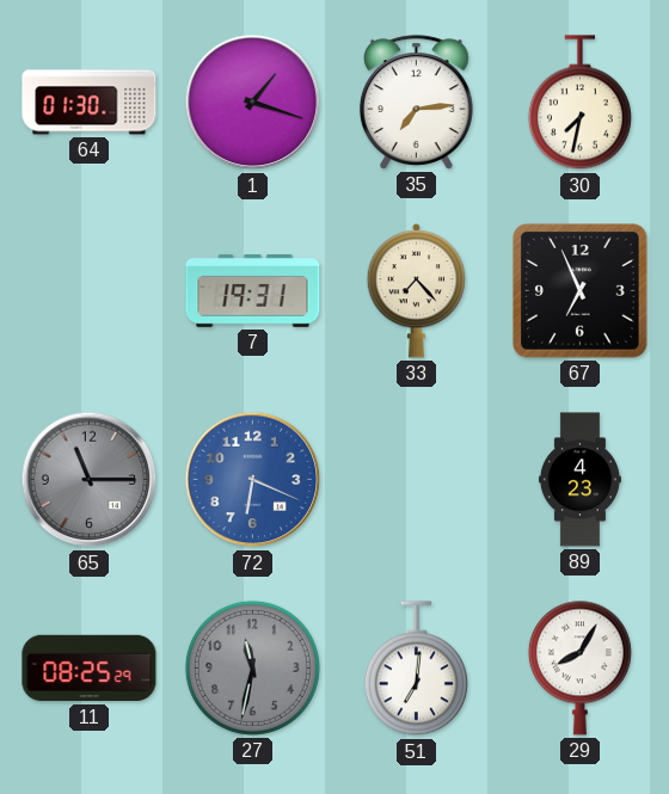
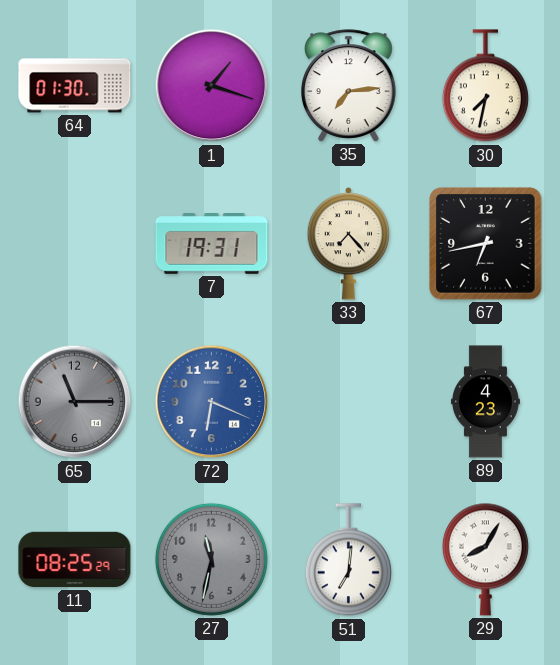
67: 6:56 -> 6:43
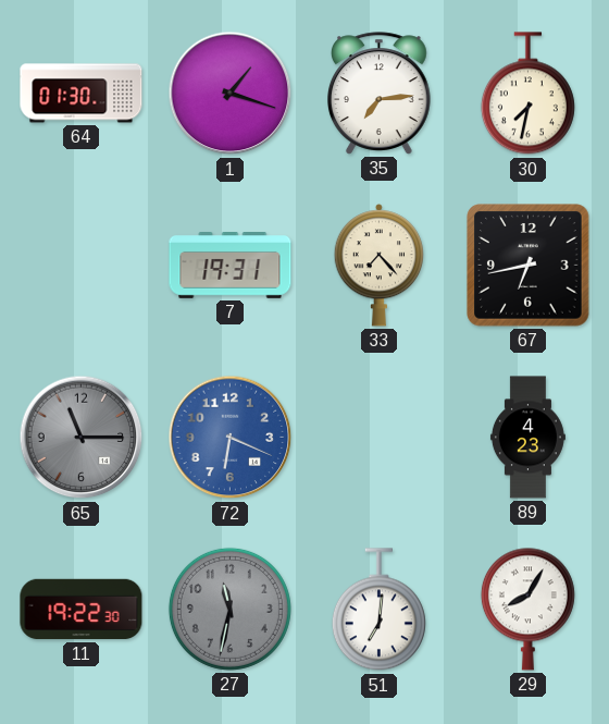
11: 08:25 -> 19:22
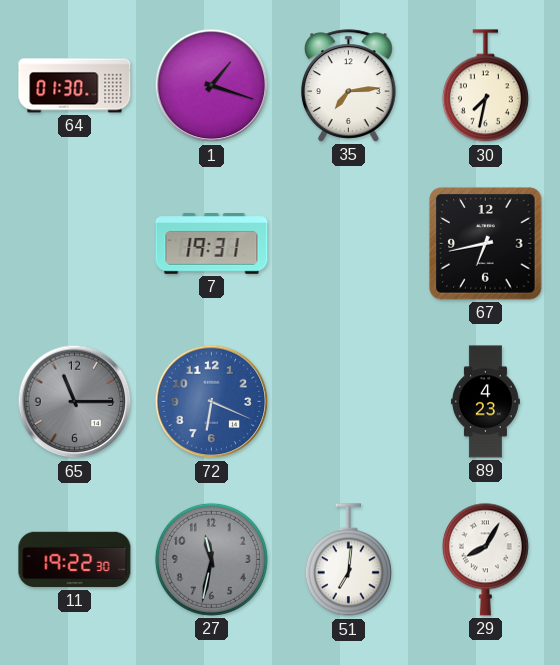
33: 7:23 -> none
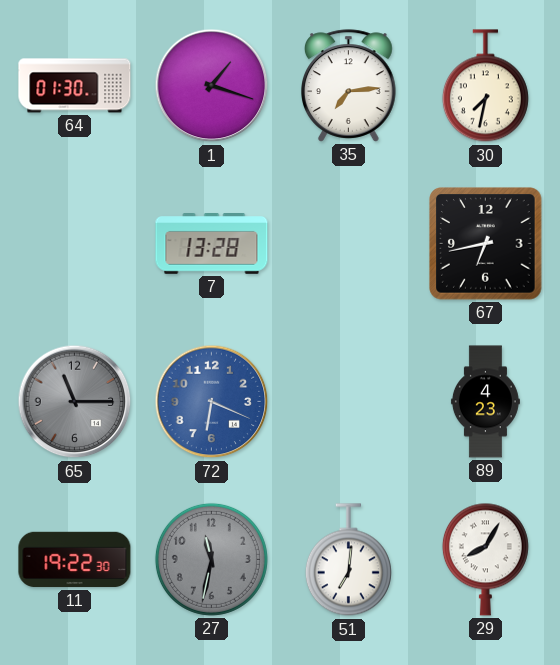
7: 19:31 -> 13:28
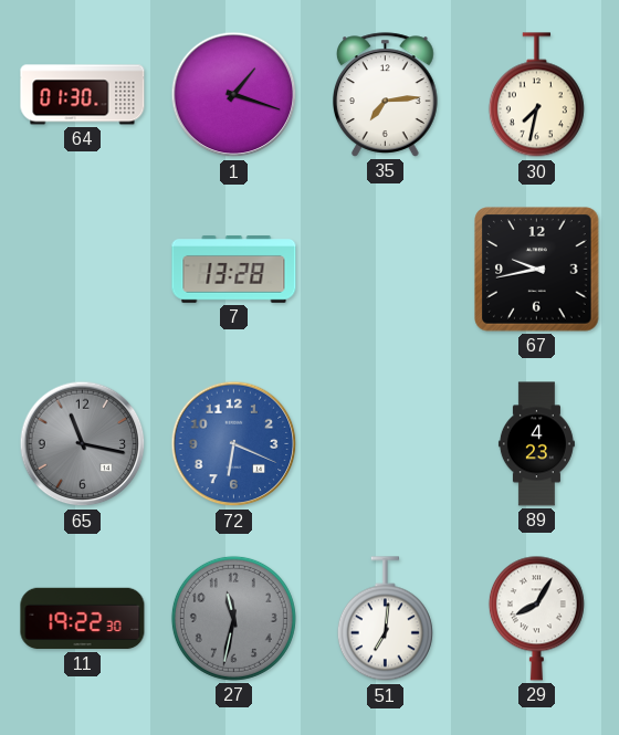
67: 6:43 -> 9:43
65: 11:15 -> 11:17
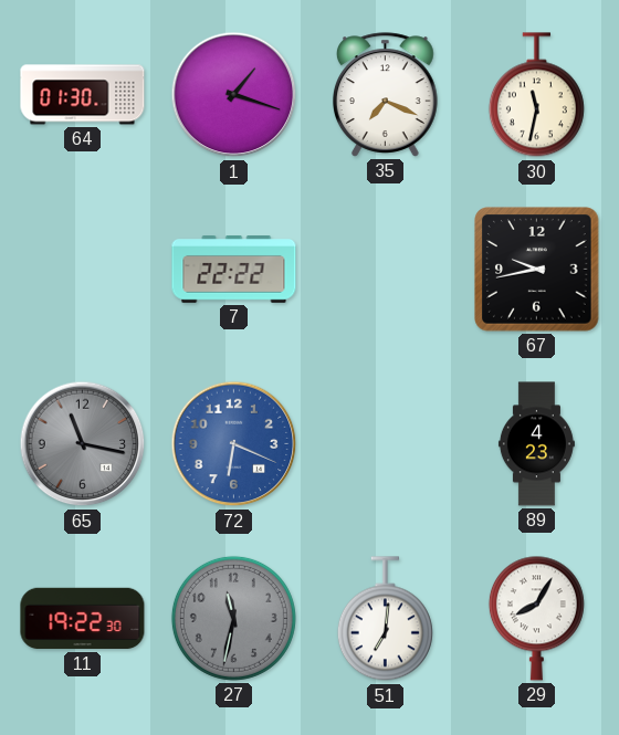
35: 7:14 -> 7:19
30: 7:32 -> 11:32
7: 13:28 -> 22:22
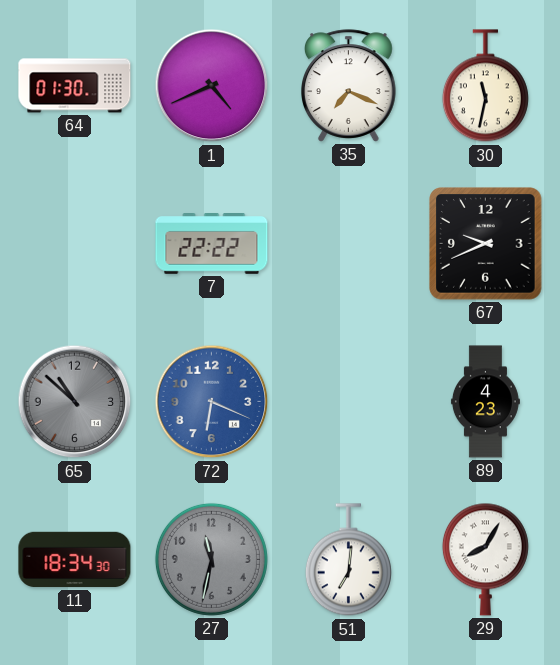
1: 1:18 -> 4:41
67: 9:43 -> 9:41
65: 11:17 -> 10:52
11: 19:22 -> 18:34
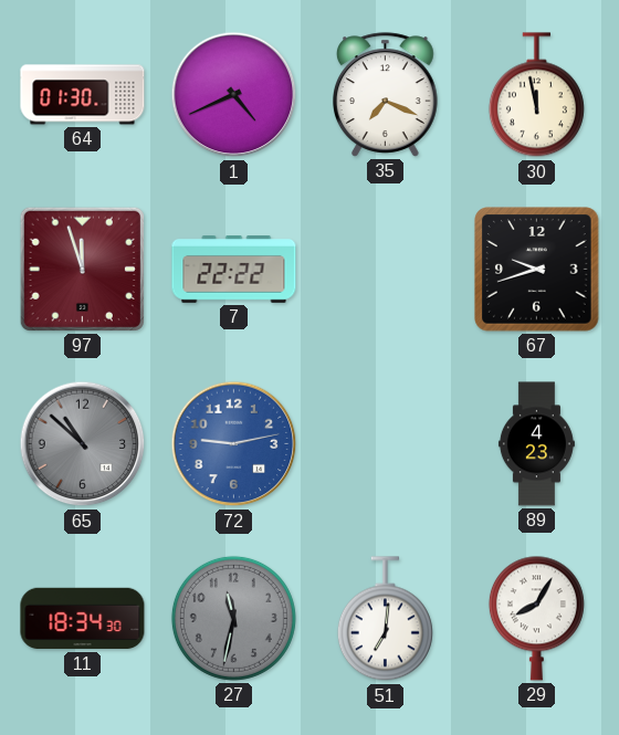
30: 11:32 -> 11:58
97: none -> 11:57
67: 9:41 -> 9:42
72: 6:19 -> 9:13
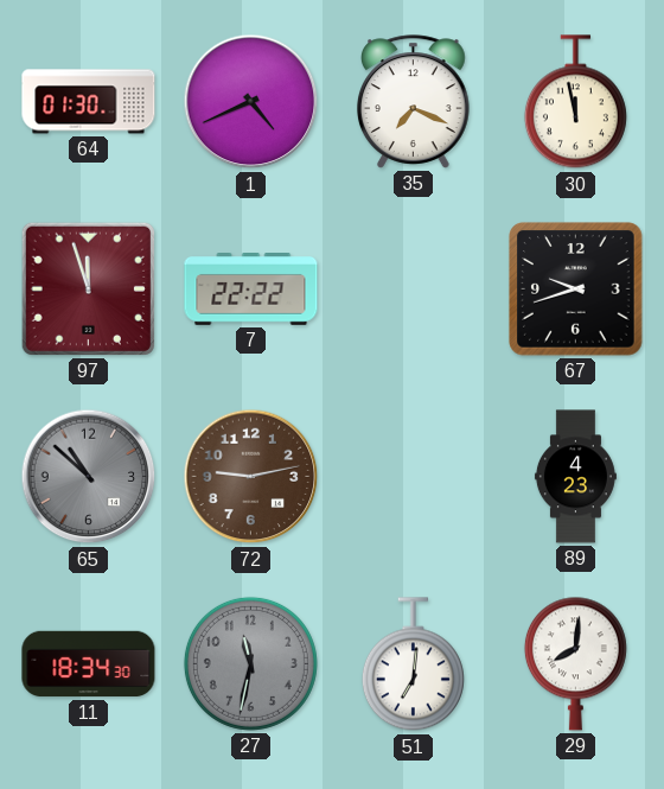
72 dial: blue -> brown
29: 8:05 -> 8:01
